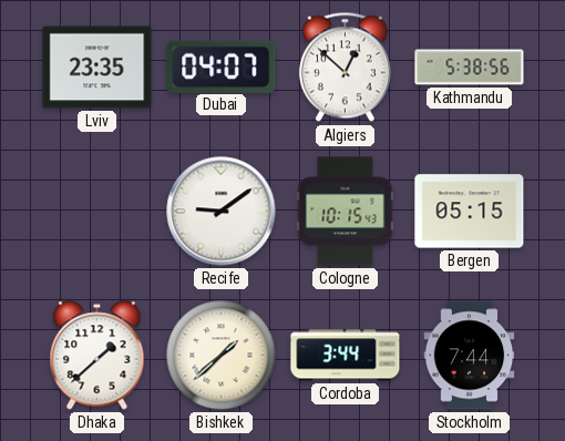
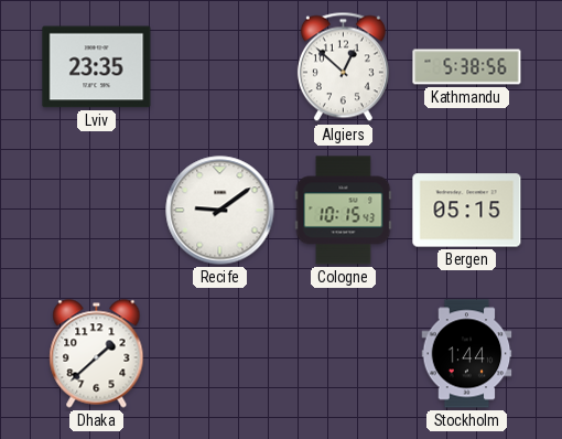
Dubai: 04:07 -> none
Bishkek: 1:38 -> none
Cordoba: 3:44 -> none
Stockholm: 7:44 -> 1:44
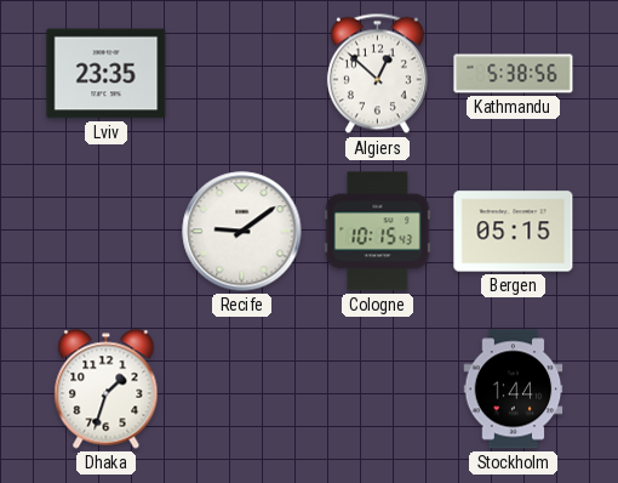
Dhaka: 1:38 -> 1:33
